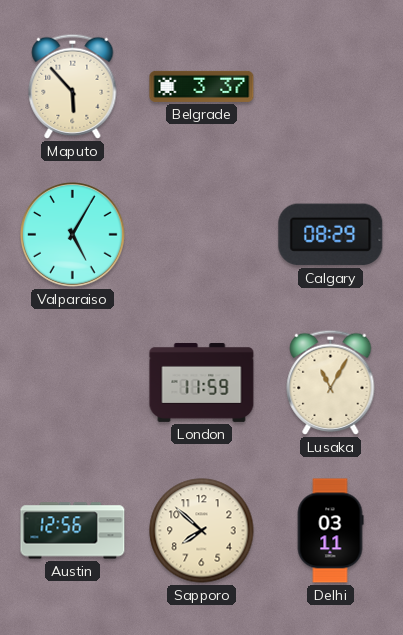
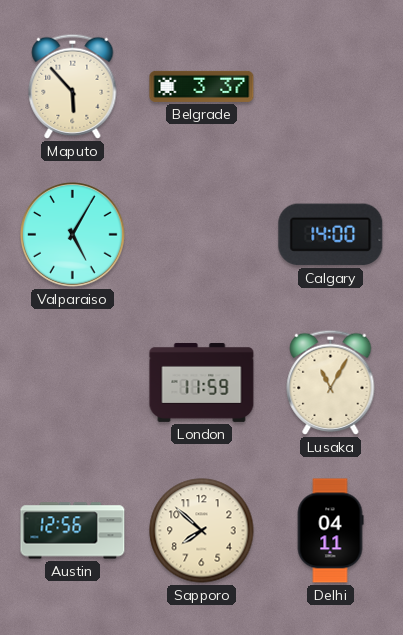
Calgary: 08:29 -> 14:00
Delhi: 03:11 -> 04:11
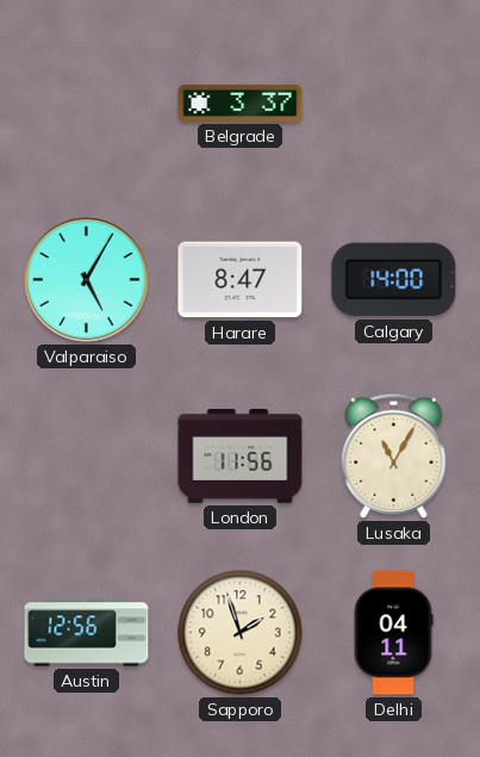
Maputo: 5:53 -> none
Harare: none -> 8:47
London: 11:59 -> 11:56
Sapporo: 7:52 -> 1:57
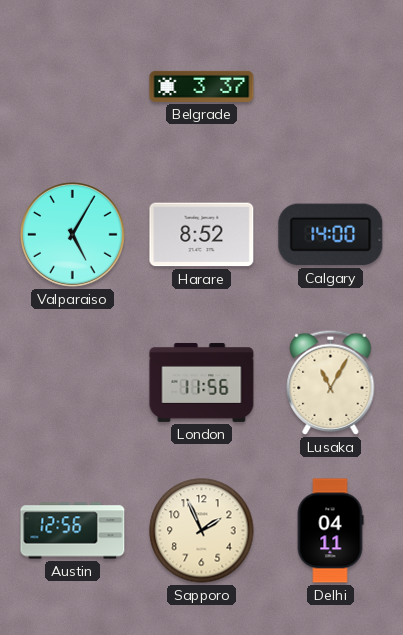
Harare: 8:47 -> 8:52
Sapporo: 1:57 -> 1:56
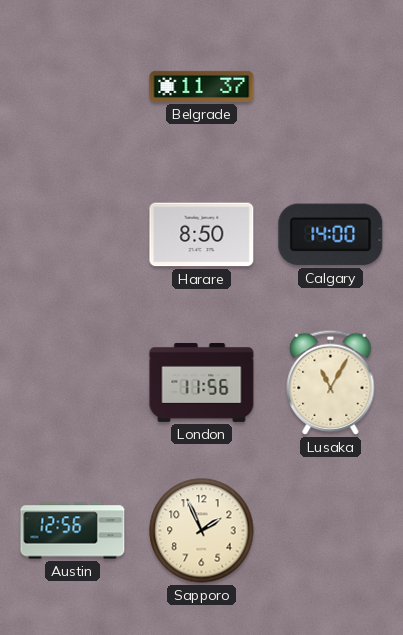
Belgrade: 3:37 -> 11:37
Valparaiso: 5:05 -> none
Harare: 8:52 -> 8:50
Delhi: 04:11 -> none
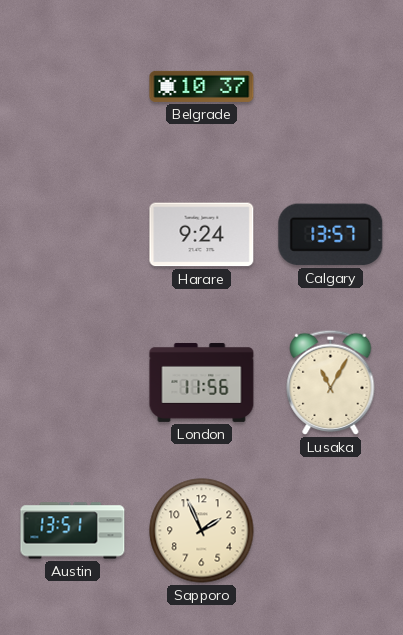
Belgrade: 11:37 -> 10:37
Harare: 8:50 -> 9:24
Calgary: 14:00 -> 13:57
Austin: 12:56 -> 13:51
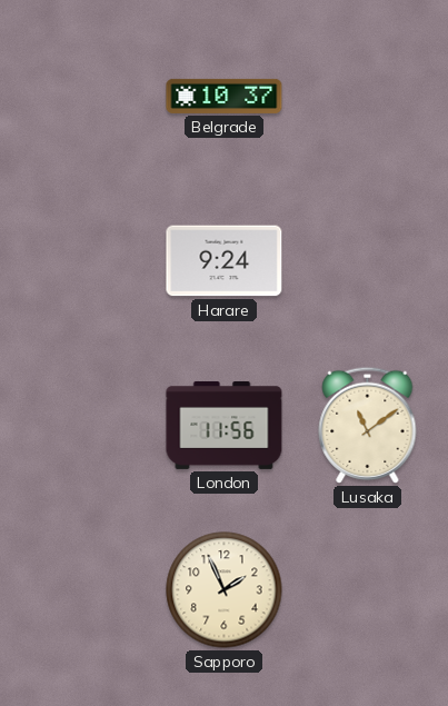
Calgary: 13:57 -> none
Lusaka: 11:05 -> 11:09
Austin: 13:51 -> none
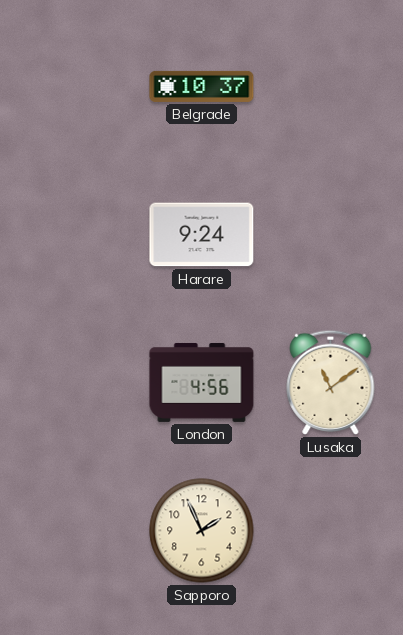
London: 11:56 -> 4:56
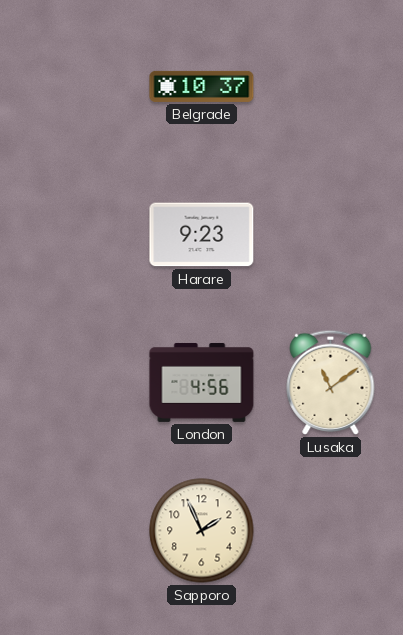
Harare: 9:24 -> 9:23
